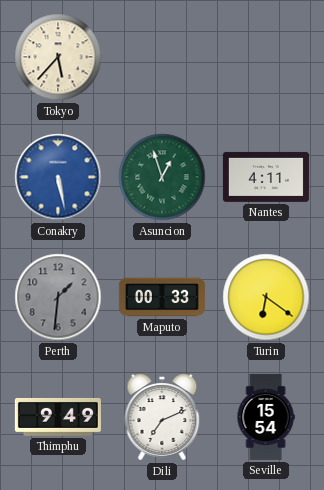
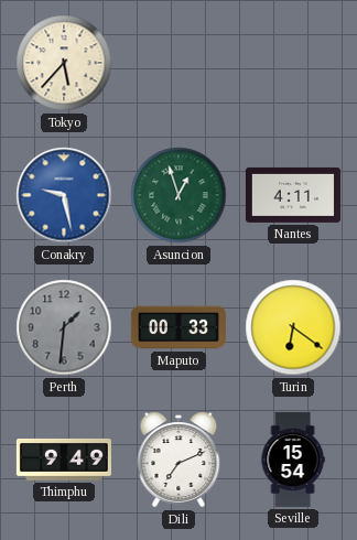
Conakry: 5:28 -> 9:28
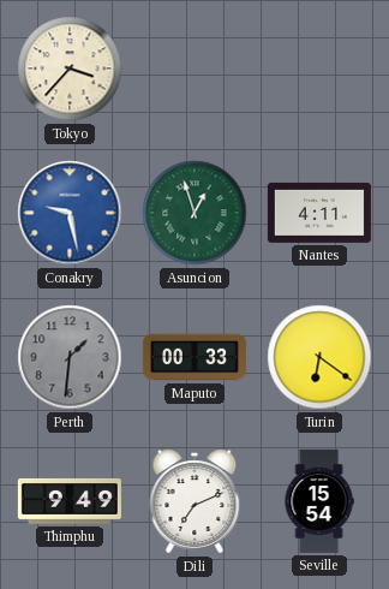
Tokyo: 5:37 -> 3:37
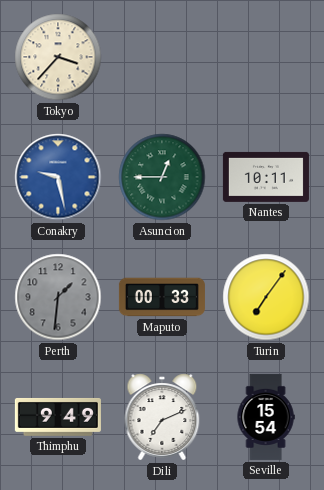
Asuncion: 12:57 -> 12:45
Nantes: 4:11 -> 10:11
Turin: 6:21 -> 7:06
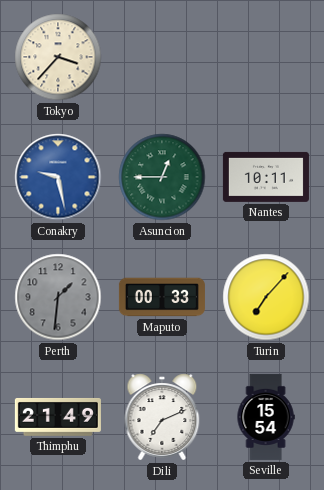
Turin: 7:06 -> 7:07
Thimphu: 9:49 -> 21:49
